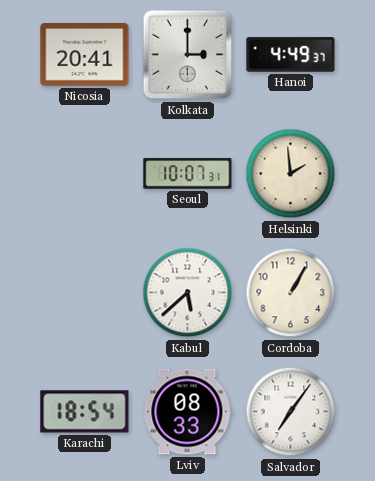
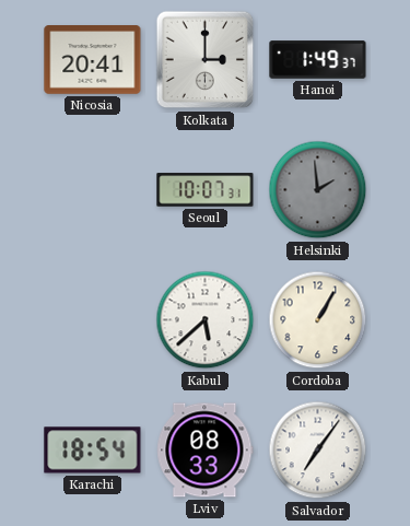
Hanoi: 4:49 -> 1:49
Helsinki dial: cream -> grey
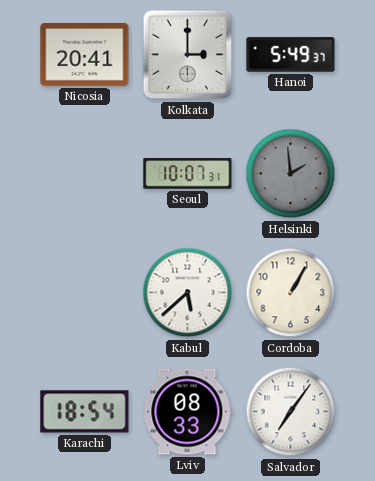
Hanoi: 1:49 -> 5:49
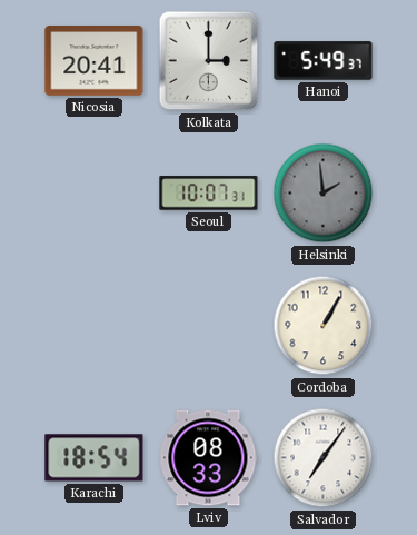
Kabul: 5:38 -> none
